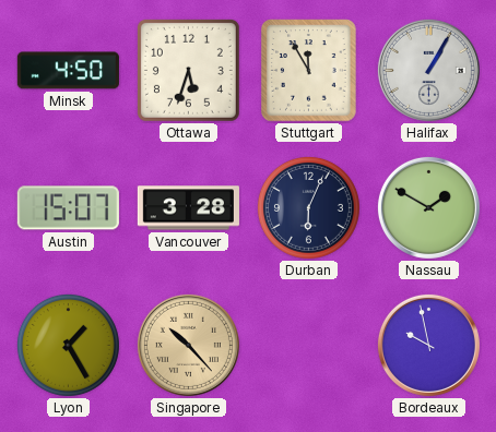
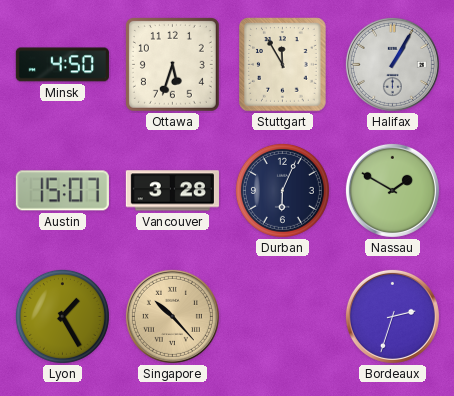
Bordeaux: 9:58 -> 2:33
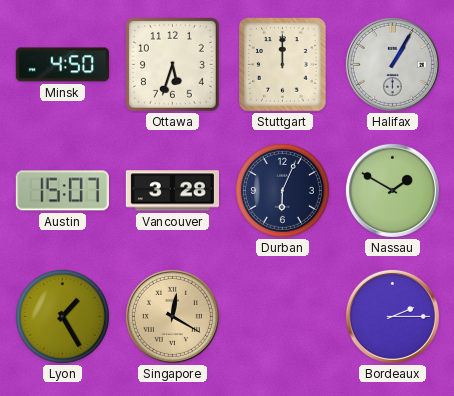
Stuttgart: 11:55 -> 12:00
Singapore: 10:23 -> 12:20
Bordeaux: 2:33 -> 2:15
